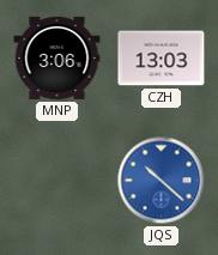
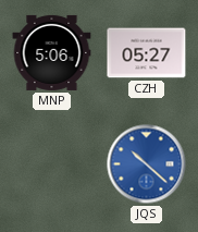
MNP: 3:06 -> 5:06
CZH: 13:03 -> 05:27
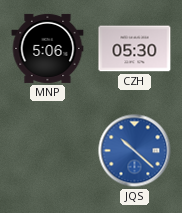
CZH: 05:27 -> 05:30
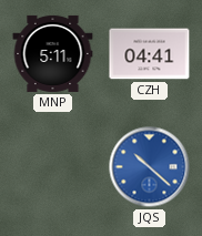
MNP: 5:06 -> 5:11
CZH: 05:30 -> 04:41
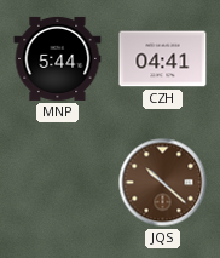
MNP: 5:11 -> 5:44
JQS dial: blue -> brown
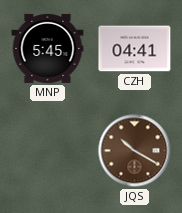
MNP: 5:44 -> 5:45
JQS: 10:22 -> 10:20
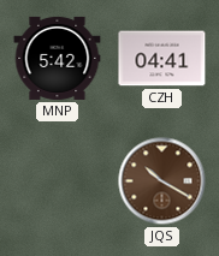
MNP: 5:45 -> 5:42
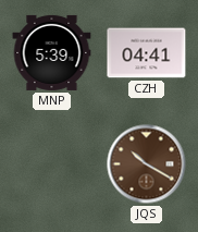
MNP: 5:42 -> 5:39
